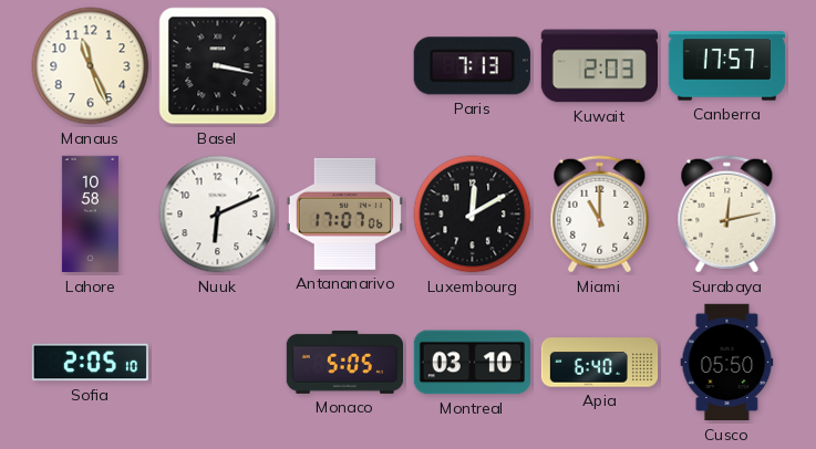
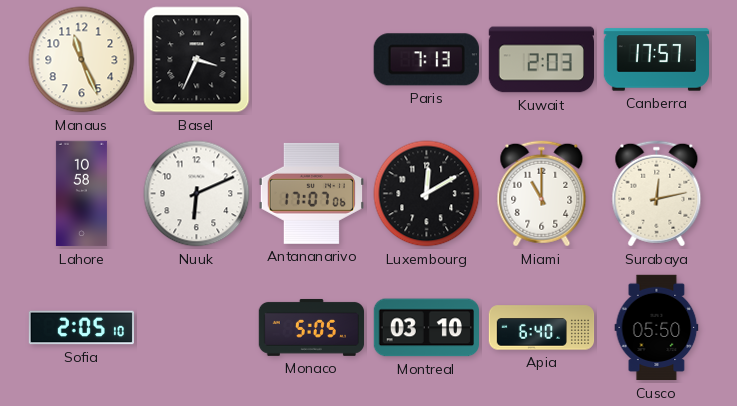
Basel: 3:17 -> 3:34
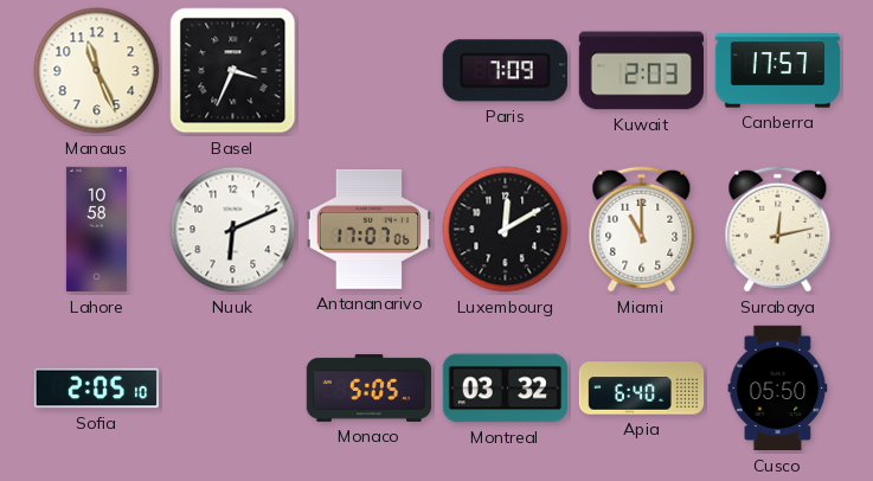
Paris: 7:13 -> 7:09
Montreal: 03:10 -> 03:32
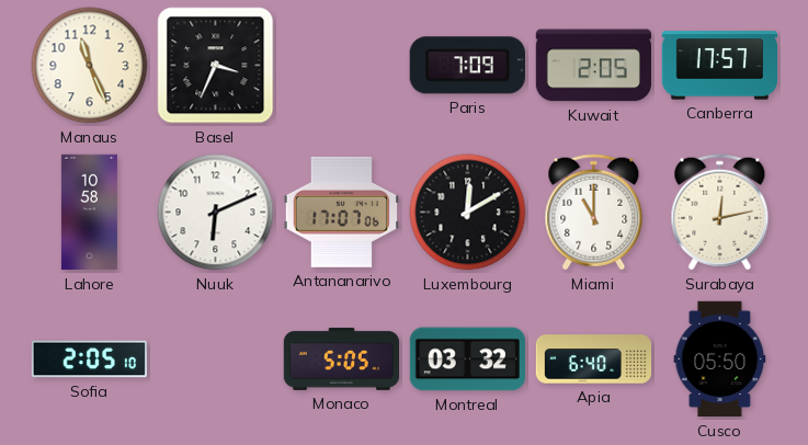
Kuwait: 2:03 -> 2:05
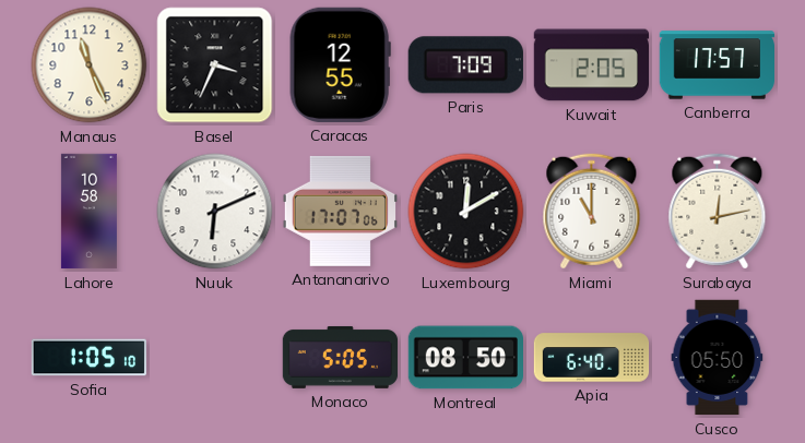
Caracas: none -> 12:55
Sofia: 2:05 -> 1:05
Montreal: 03:32 -> 08:50
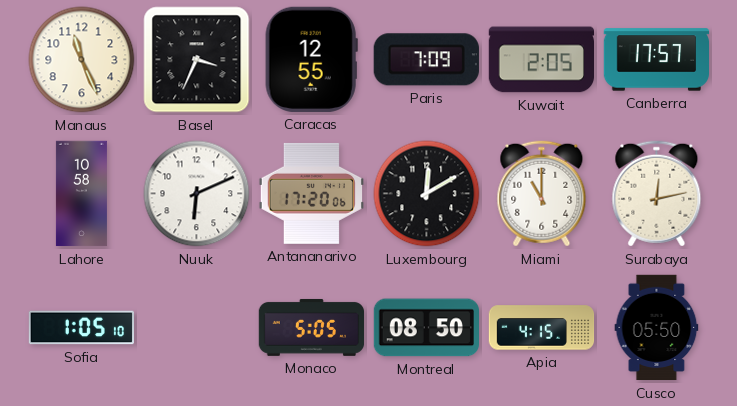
Antananarivo: 17:07 -> 17:20
Apia: 6:40 -> 4:15
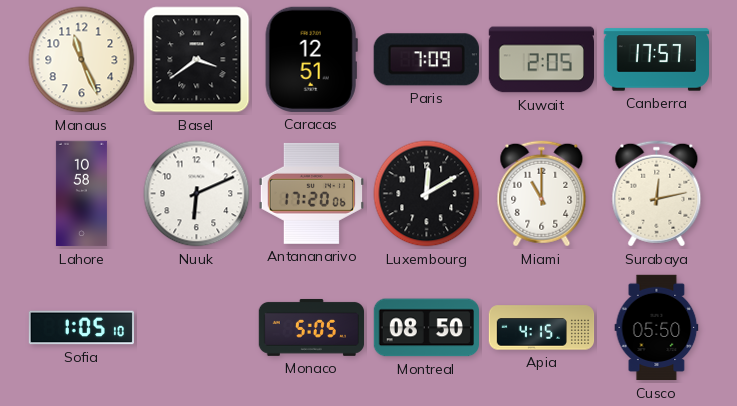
Basel: 3:34 -> 3:39
Caracas: 12:55 -> 12:51
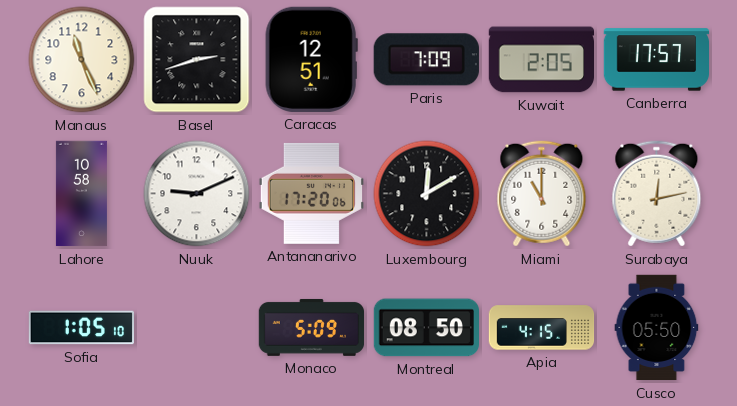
Basel: 3:39 -> 2:42
Nuuk: 6:11 -> 9:11
Monaco: 5:05 -> 5:09
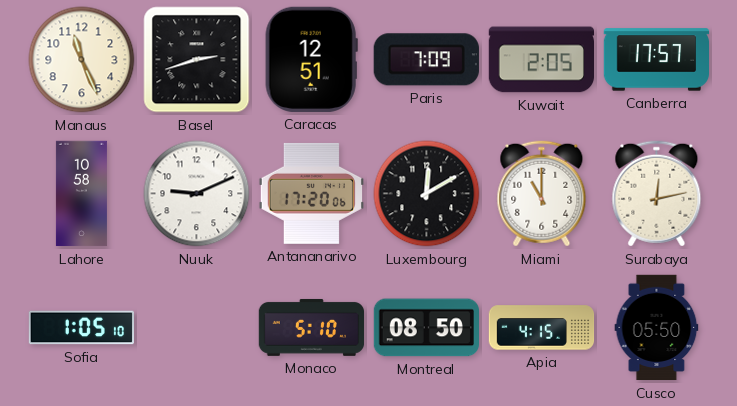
Monaco: 5:09 -> 5:10
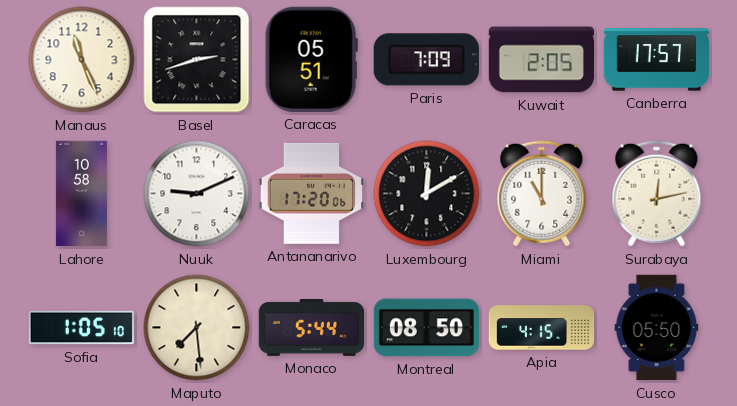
Caracas: 12:51 -> 05:51
Maputo: none -> 7:29
Monaco: 5:10 -> 5:44
